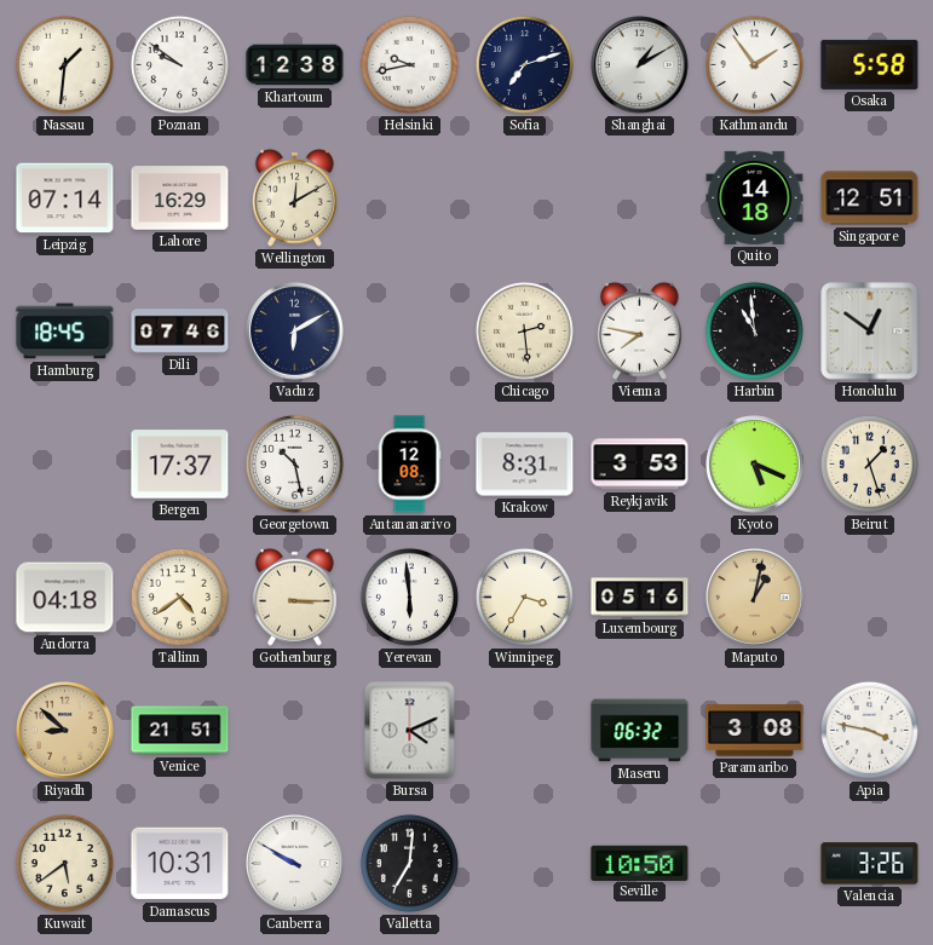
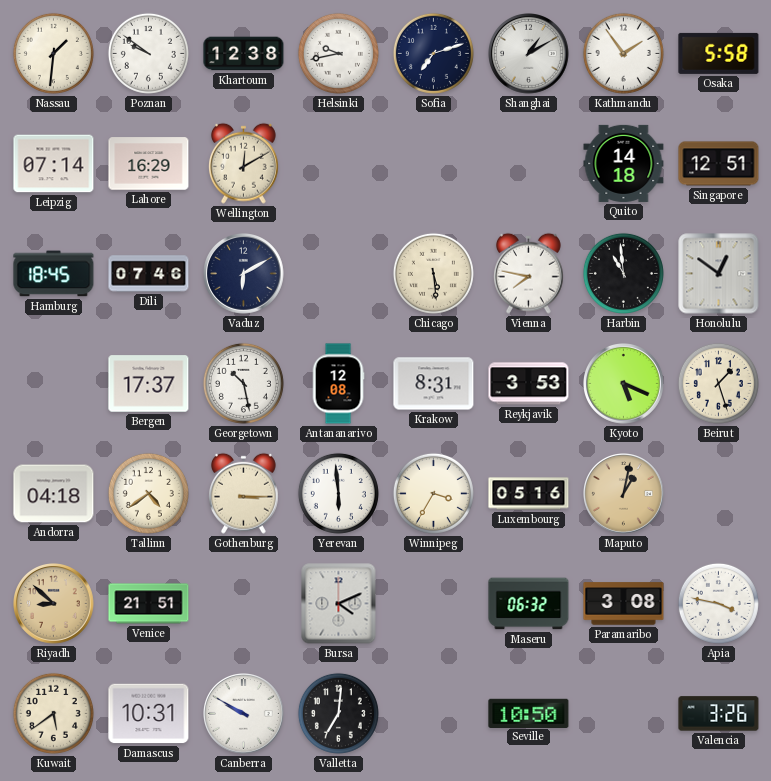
Chicago: 2:29 -> 5:29
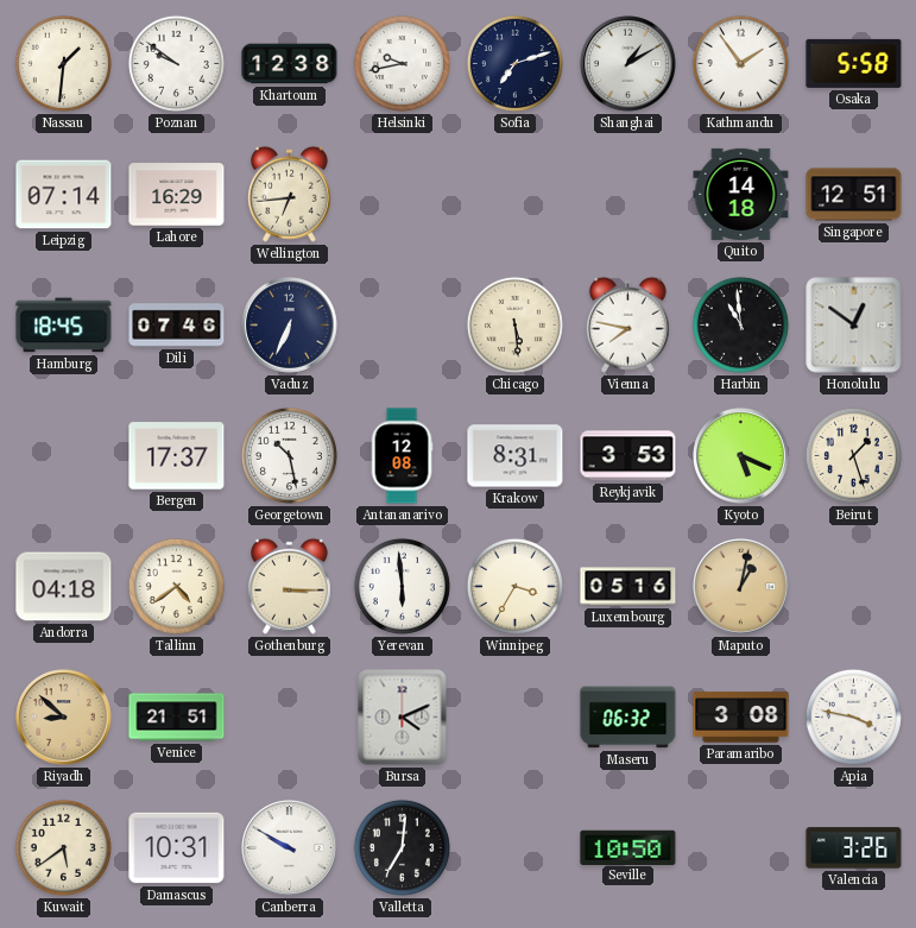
Wellington: 12:10 -> 6:44
Vaduz: 6:10 -> 6:34
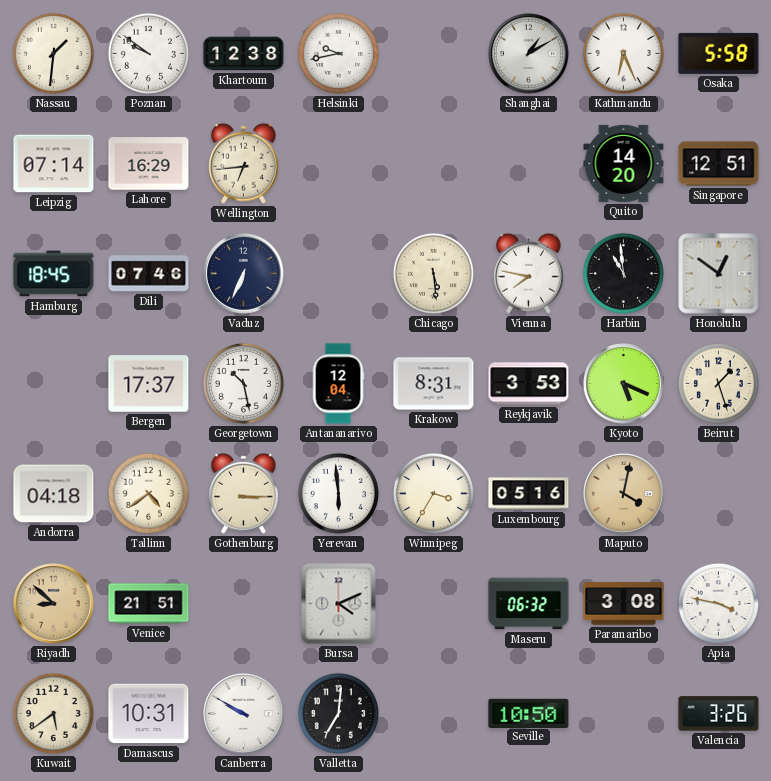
Sofia: 7:12 -> none
Kathmandu: 1:54 -> 6:26
Quito: 14:18 -> 14:20
Antananarivo: 12:08 -> 12:04
Maputo: 1:02 -> 4:02
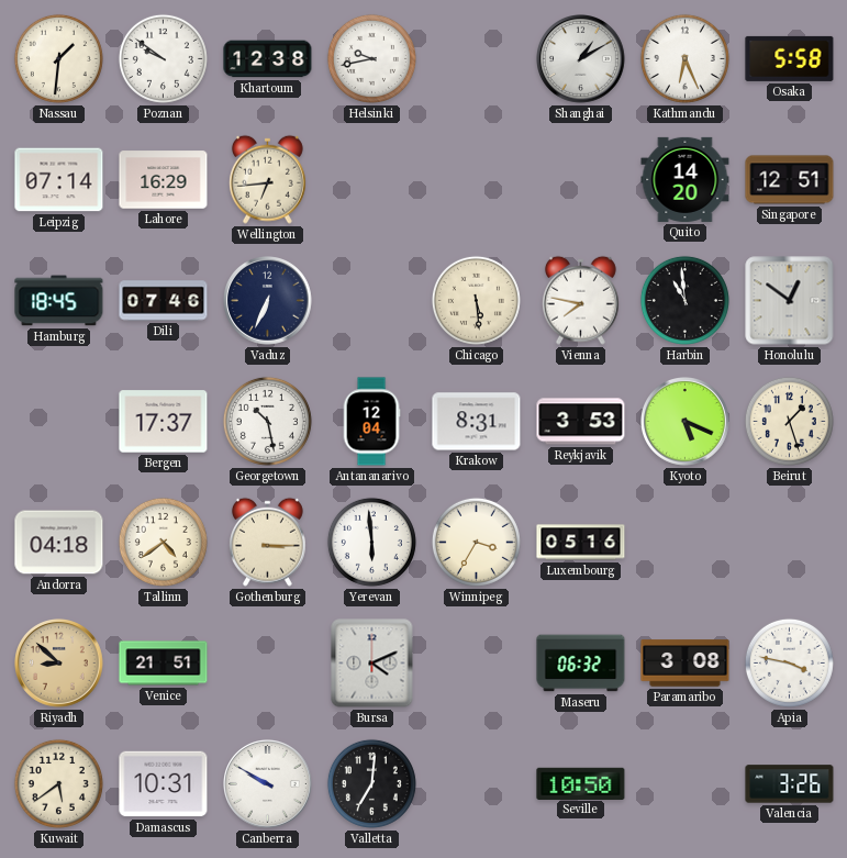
Maputo: 4:02 -> none
